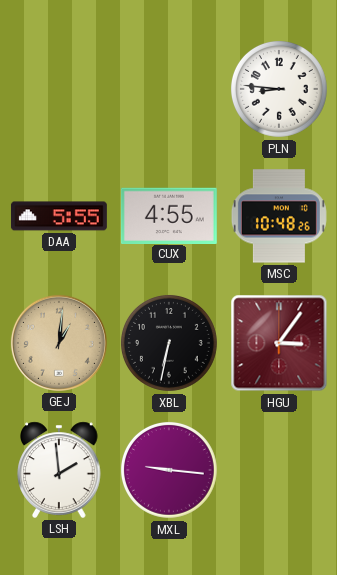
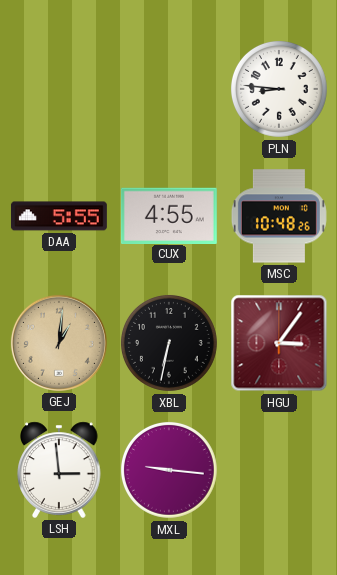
LSH: 1:59 -> 2:59
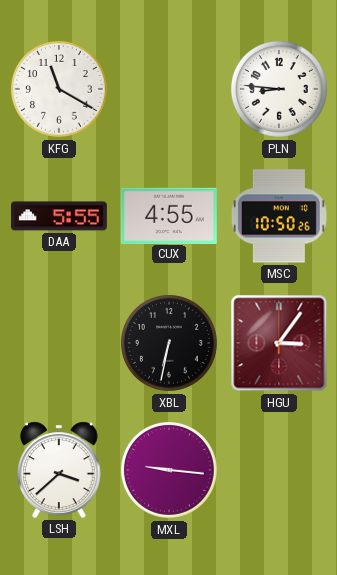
KFG: none -> 11:20
MSC: 10:48 -> 10:50
GEJ: 1:01 -> none
LSH: 2:59 -> 3:38
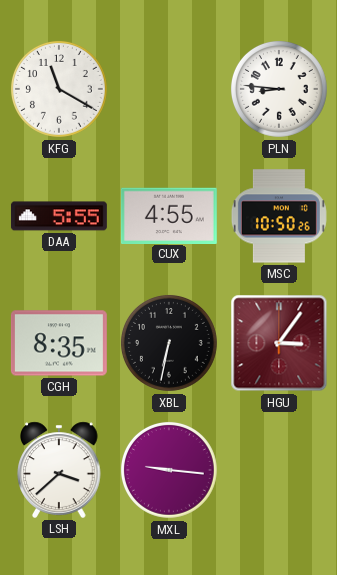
CGH: none -> 8:35
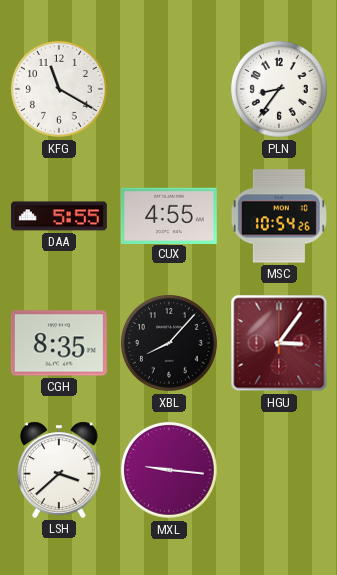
PLN: 8:46 -> 8:36
MSC: 10:50 -> 10:54
XBL: 6:32 -> 8:07
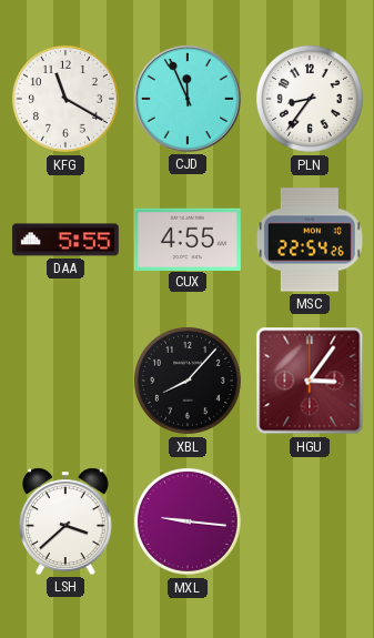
CJD: none -> 11:56
MSC: 10:54 -> 22:54
CGH: 8:35 -> none
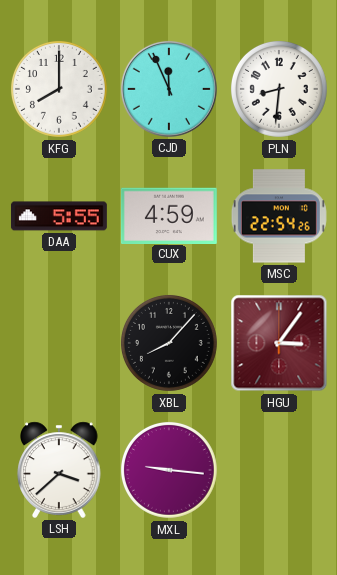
KFG: 11:20 -> 8:00
PLN: 8:36 -> 8:31
CUX: 4:55 -> 4:59
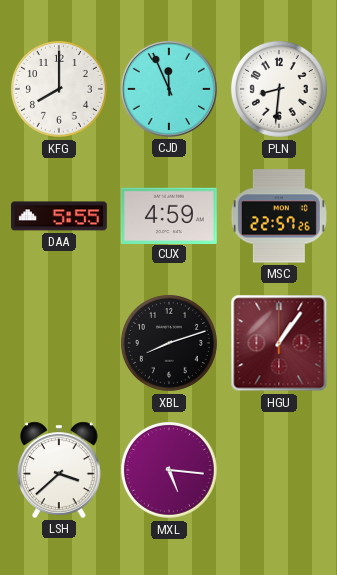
MSC: 22:54 -> 22:57
XBL: 8:07 -> 8:12
HGU: 3:06 -> 1:06
MXL: 9:16 -> 5:16
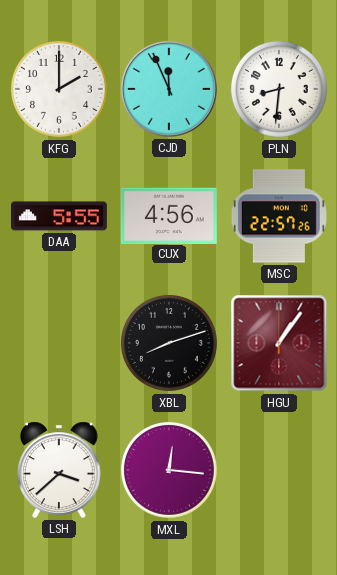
KFG: 8:00 -> 2:00
CUX: 4:59 -> 4:56
MXL: 5:16 -> 12:16
